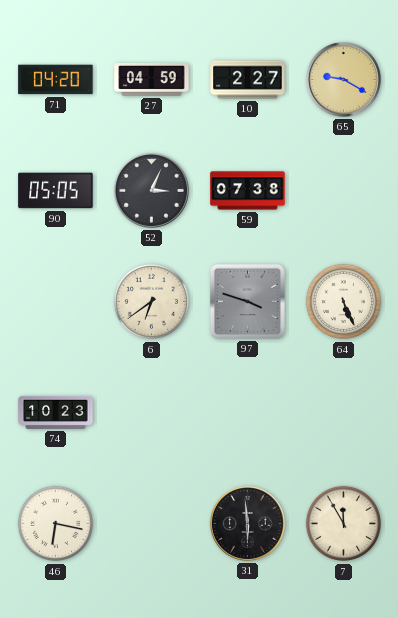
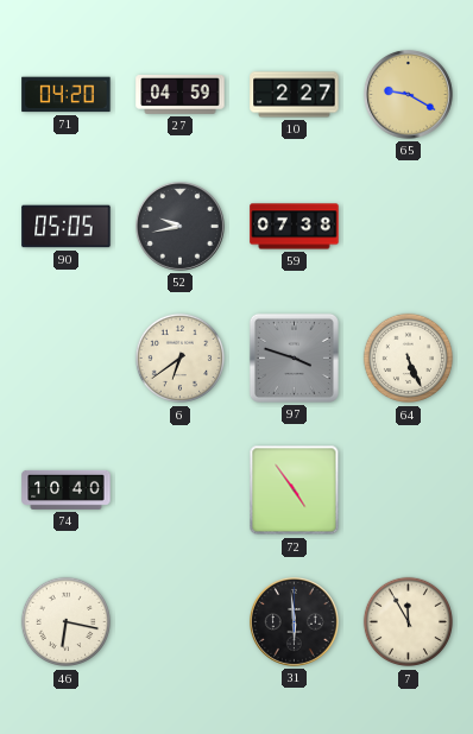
52: 3:04 -> 9:43
74: 10:23 -> 10:40
72: none -> 4:54
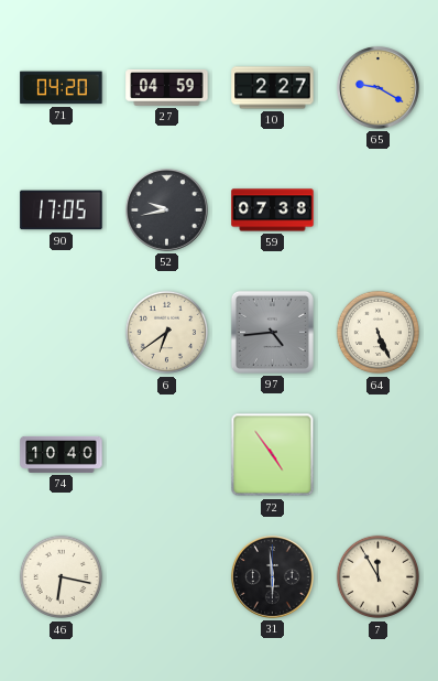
90: 05:05 -> 17:05
97: 3:48 -> 4:44
